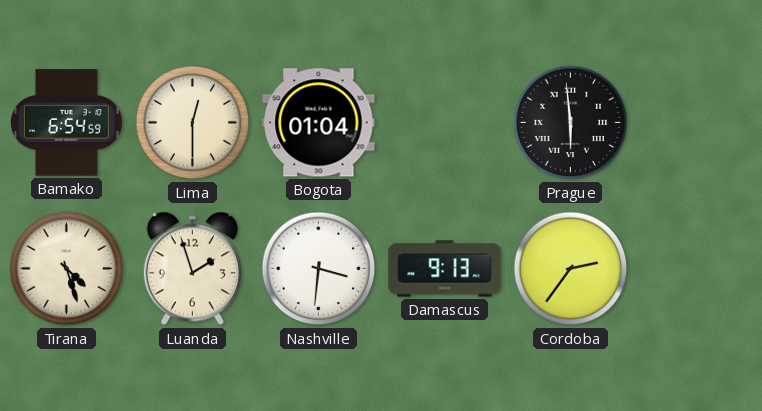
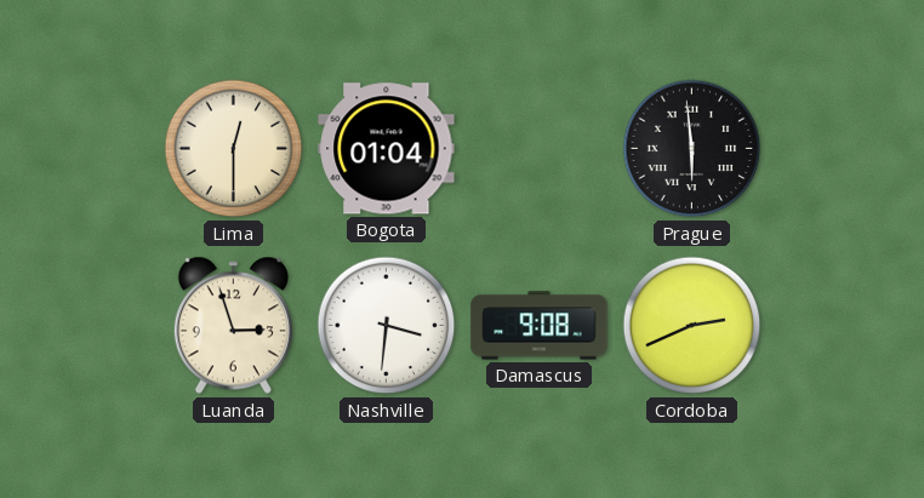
Bamako: 6:54 -> none
Tirana: 4:27 -> none
Luanda: 1:57 -> 2:57
Damascus: 9:13 -> 9:08
Cordoba: 2:36 -> 2:41
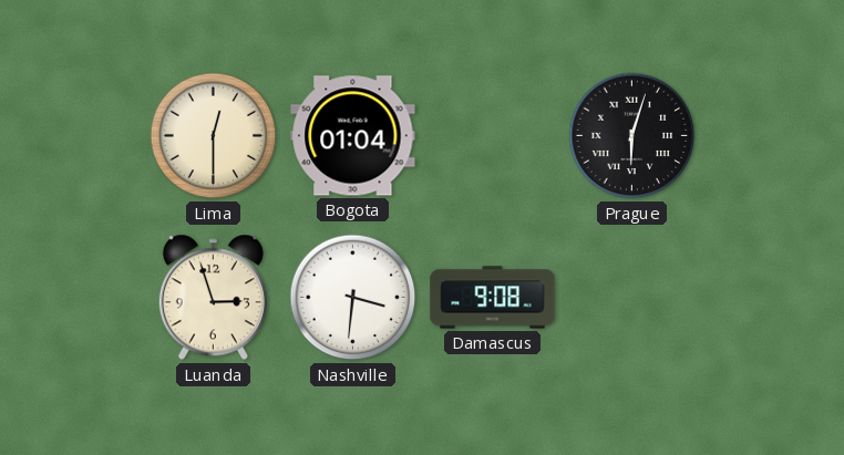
Prague: 5:59 -> 6:03
Cordoba: 2:41 -> none
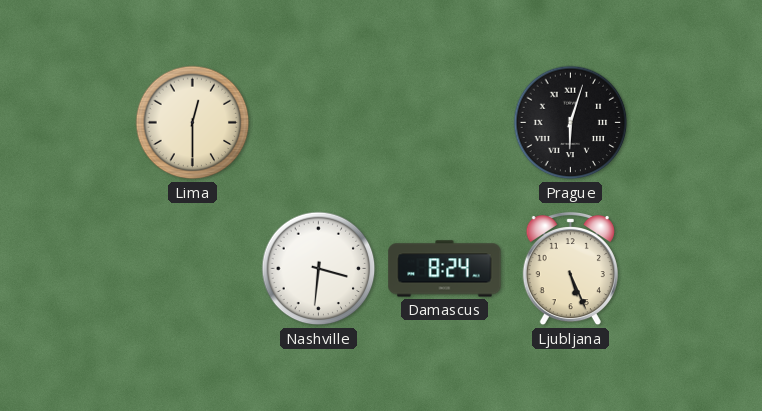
Bogota: 01:04 -> none
Luanda: 2:57 -> none
Damascus: 9:08 -> 8:24
Ljubljana: none -> 5:26
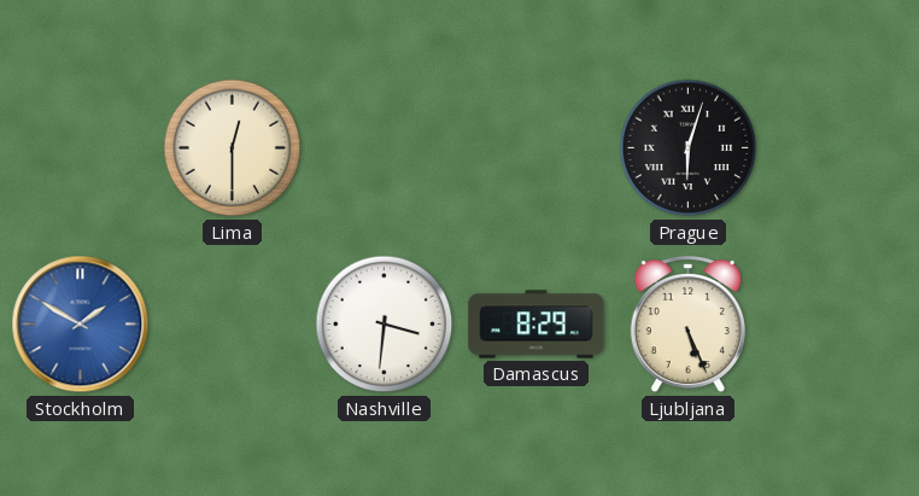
Stockholm: none -> 1:50
Damascus: 8:24 -> 8:29
